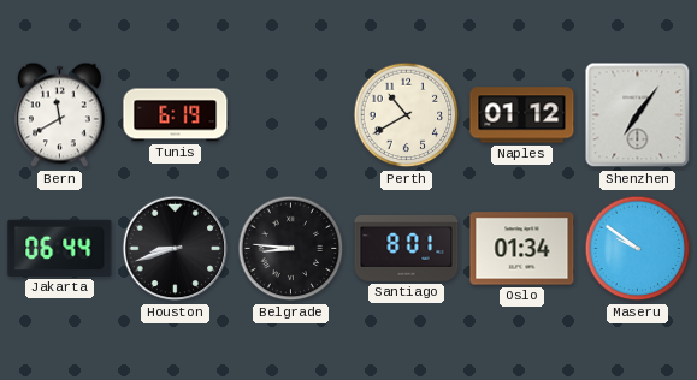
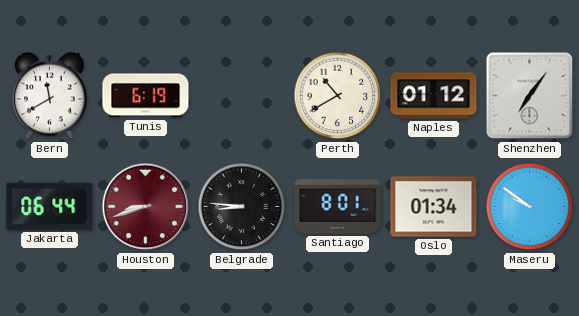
Houston dial: black -> burgundy
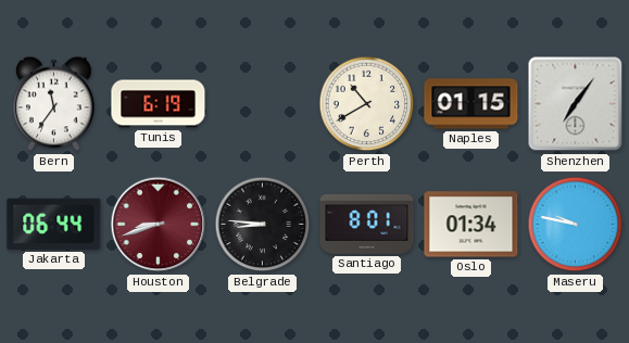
Bern: 11:40 -> 11:36
Naples: 01:12 -> 01:15
Maseru: 9:51 -> 9:47
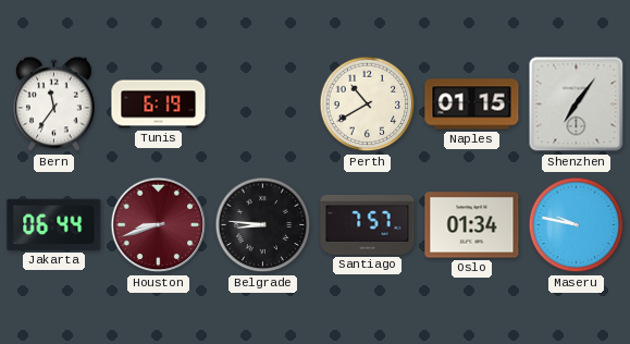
Santiago: 8:01 -> 7:57
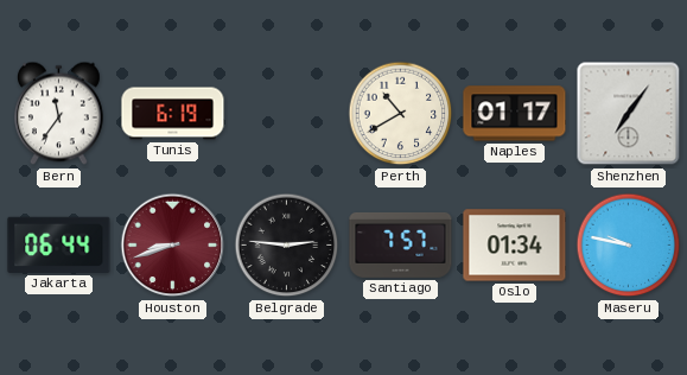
Naples: 01:15 -> 01:17
Belgrade: 8:46 -> 2:46
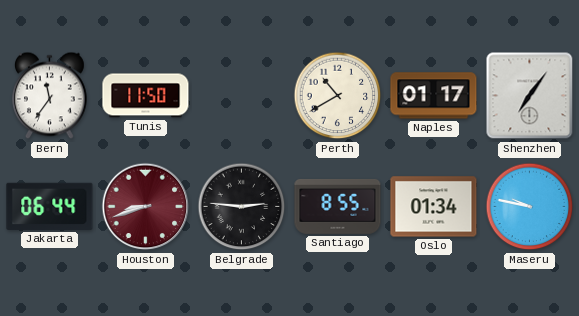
Tunis: 6:19 -> 11:50
Santiago: 7:57 -> 8:55
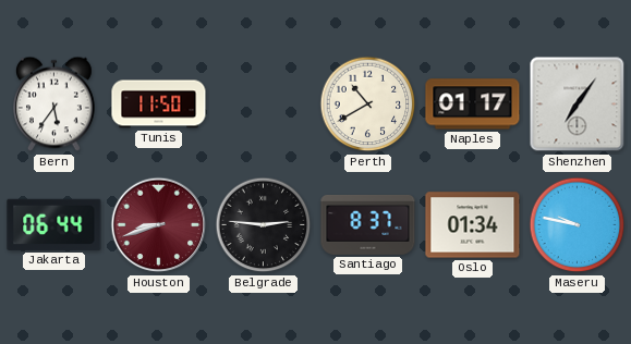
Bern: 11:36 -> 5:36
Santiago: 8:55 -> 8:37
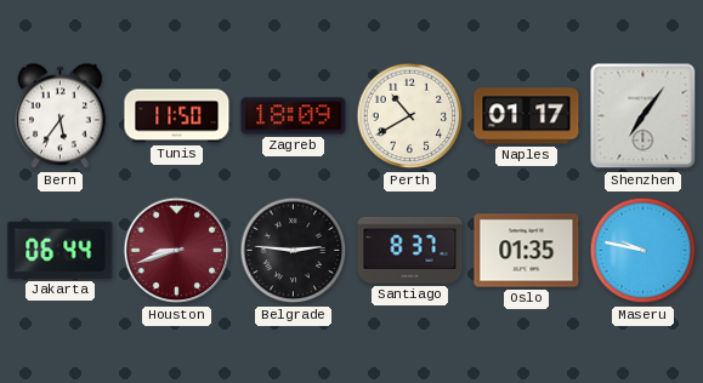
Zagreb: none -> 18:09
Oslo: 01:34 -> 01:35
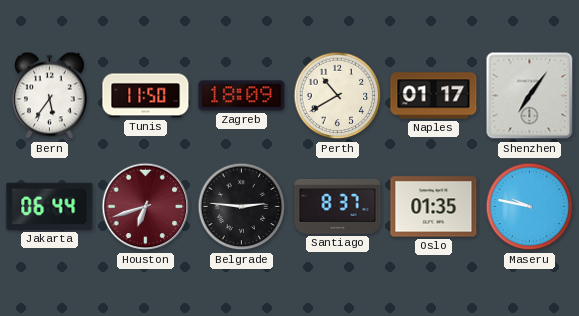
Houston: 8:42 -> 6:42
